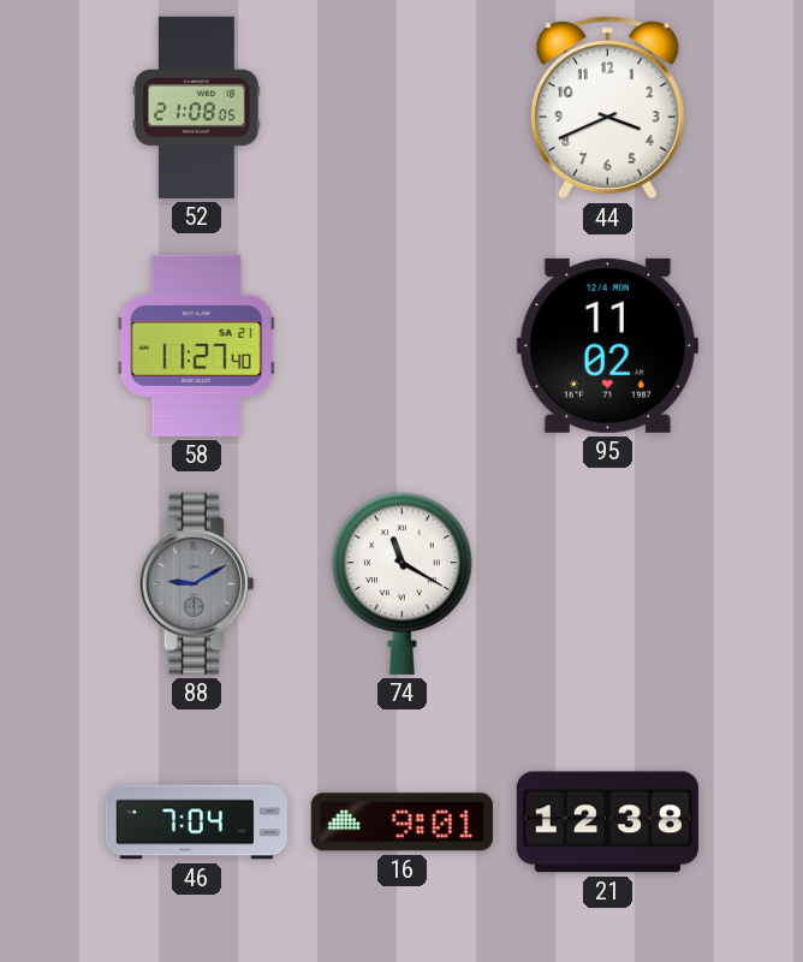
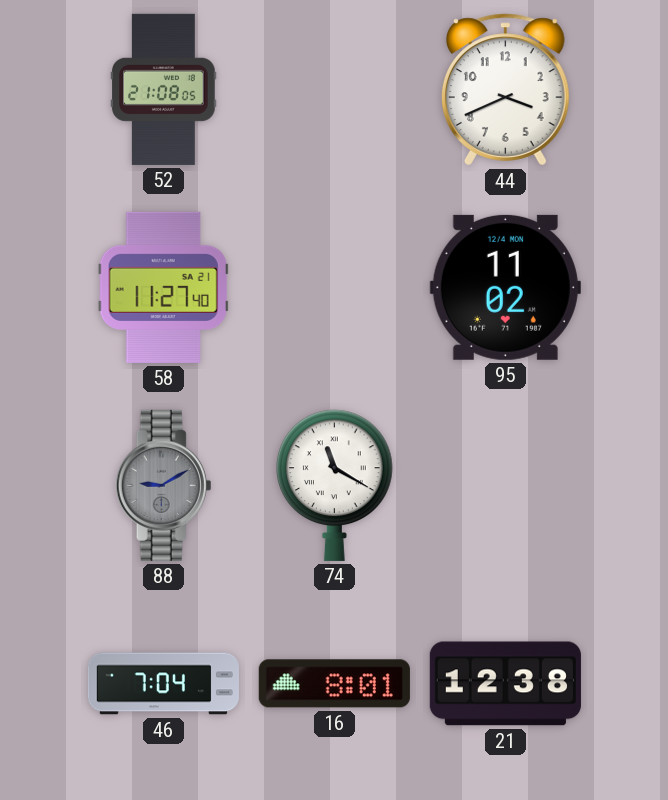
16: 9:01 -> 8:01
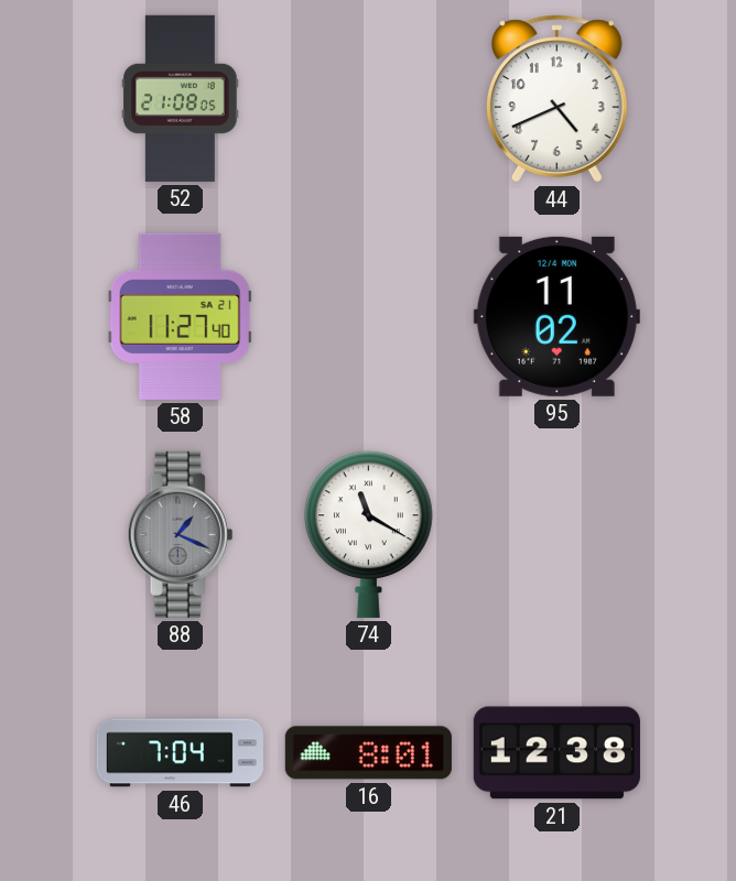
44: 3:41 -> 4:41
88: 9:10 -> 1:19
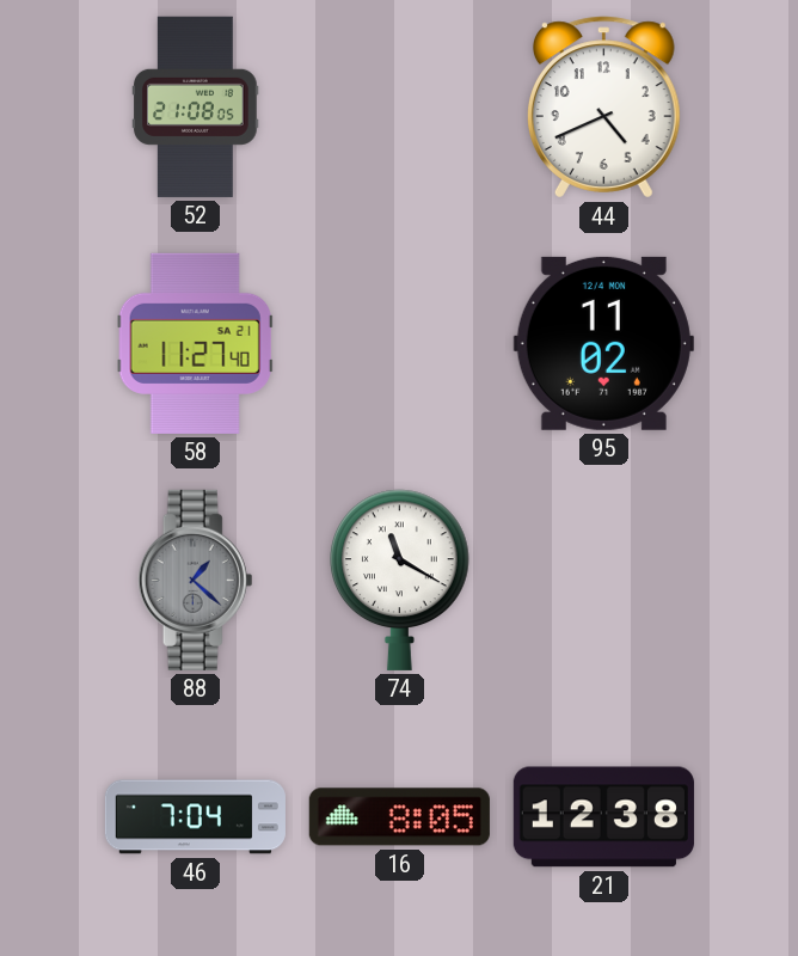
88: 1:19 -> 1:22
16: 8:01 -> 8:05
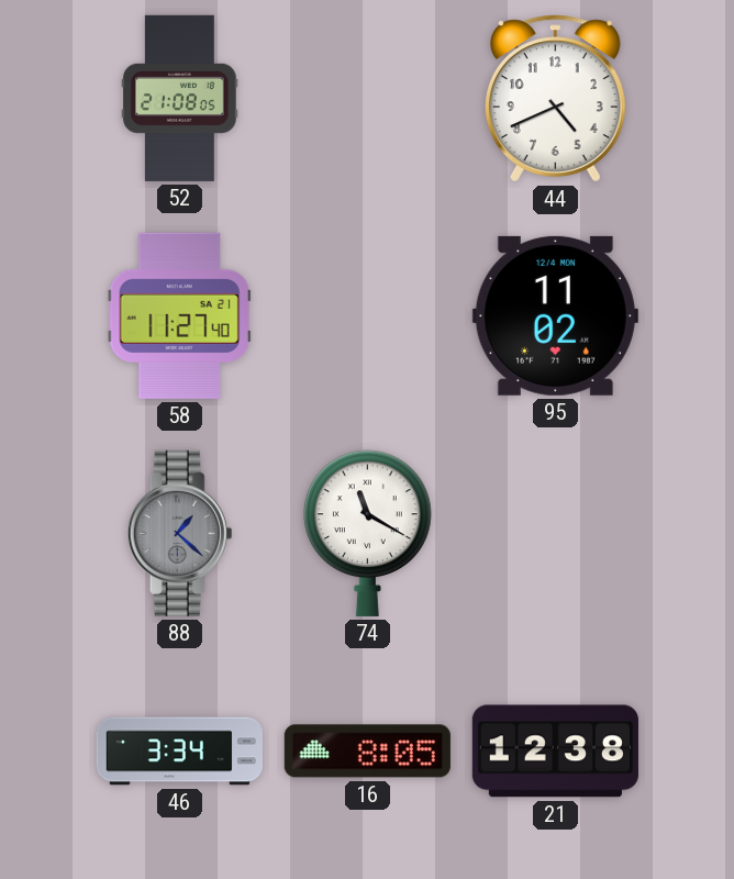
46: 7:04 -> 3:34
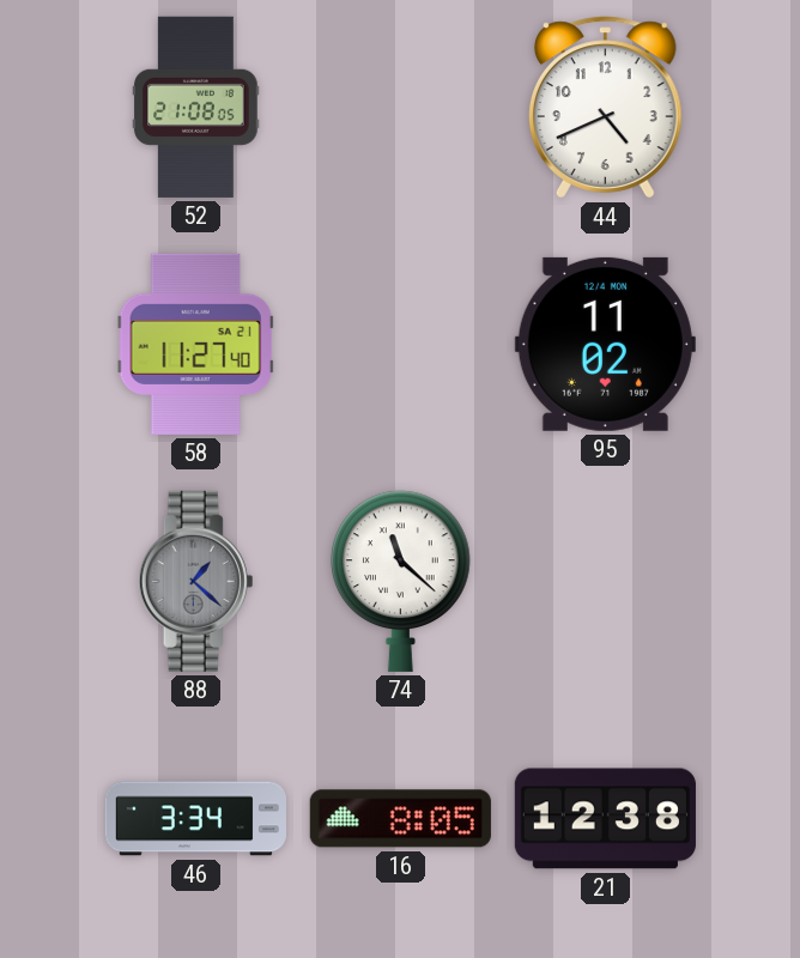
74: 11:20 -> 11:22
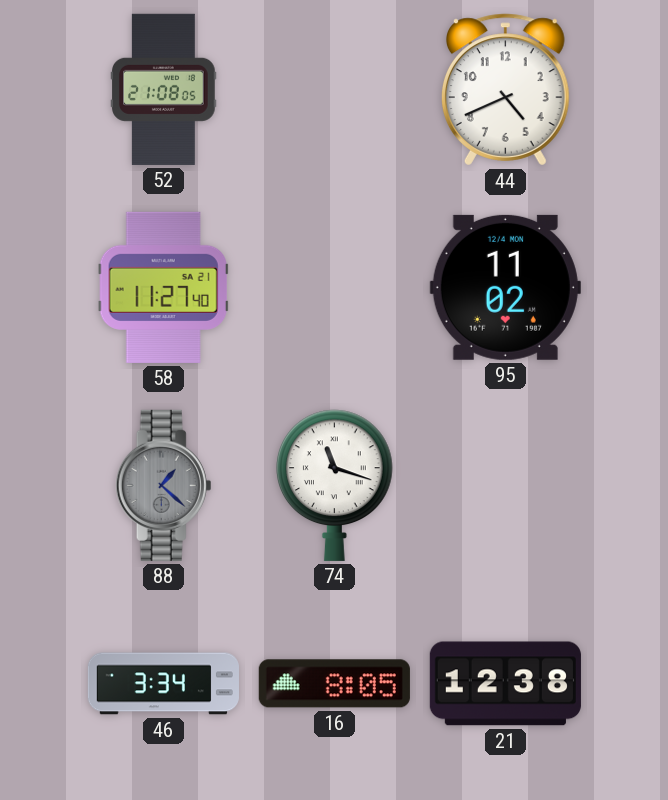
74: 11:22 -> 11:18
